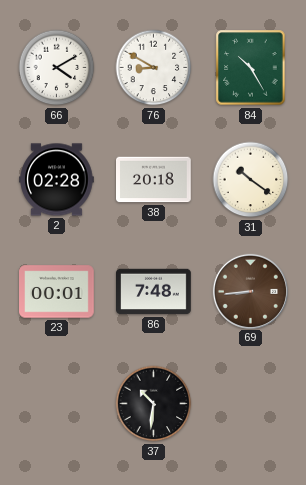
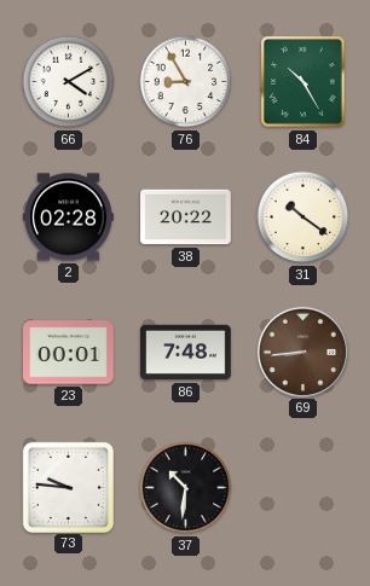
76: 8:50 -> 8:55
38: 20:18 -> 20:22
73: none -> 9:46
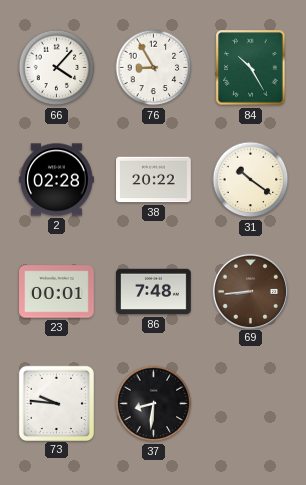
66: 4:10 -> 4:07
37: 10:31 -> 8:31
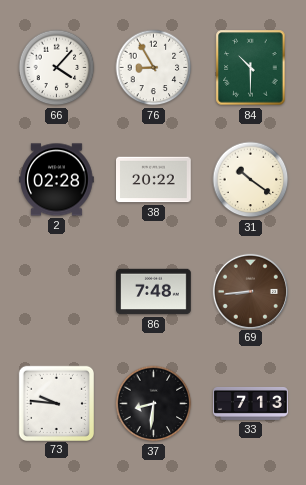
84: 10:25 -> 10:30
23: 00:01 -> none
33: none -> 7:13
